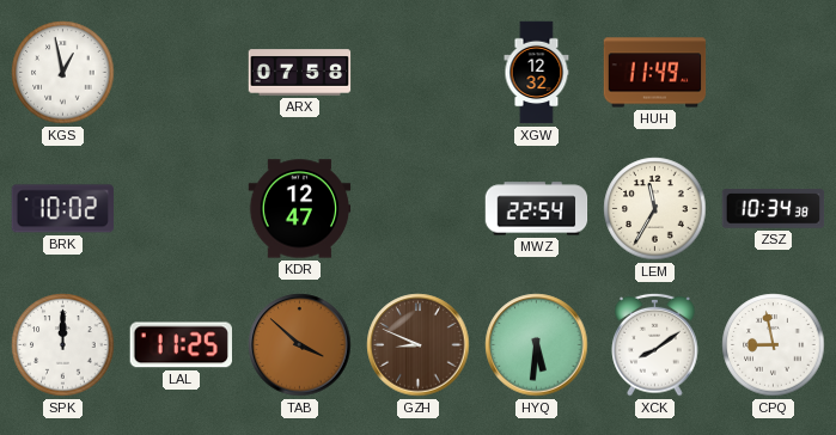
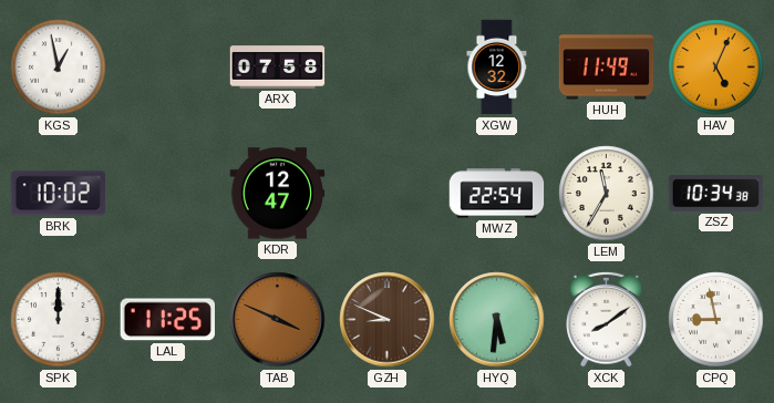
HAV: none -> 5:04
TAB: 3:52 -> 3:49
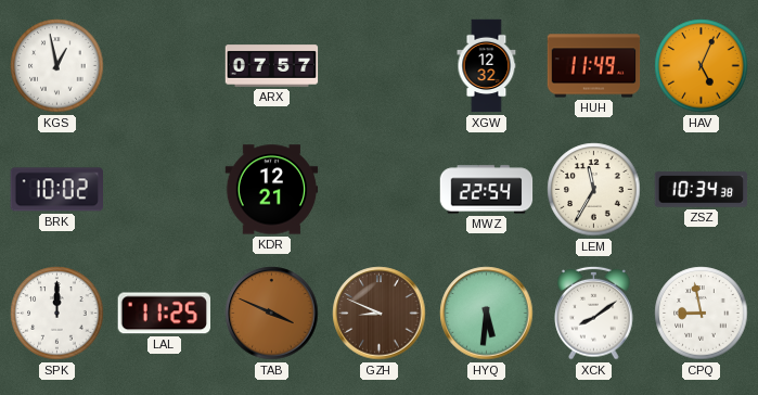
ARX: 07:58 -> 07:57
KDR: 12:47 -> 12:21
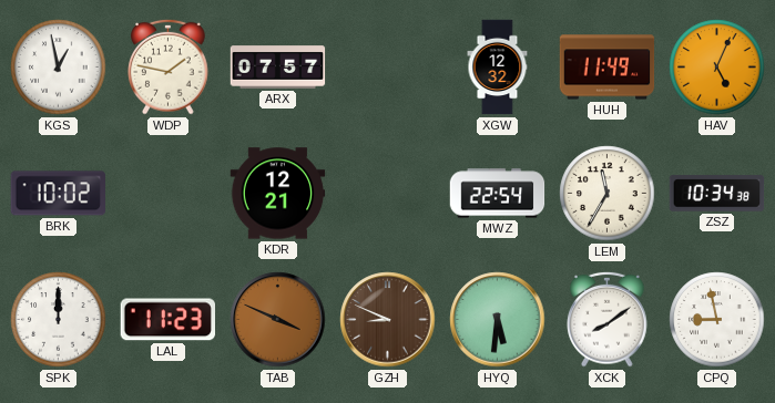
WDP: none -> 1:47
LAL: 11:25 -> 11:23
